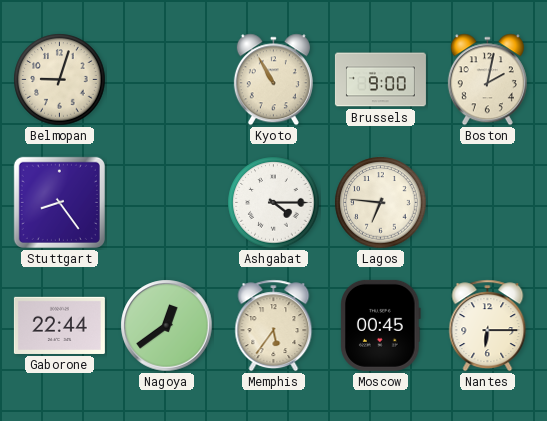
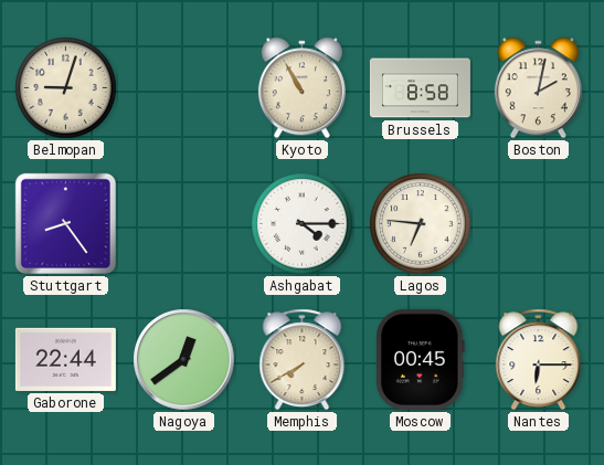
Brussels: 9:00 -> 8:58
Memphis: 5:36 -> 7:40
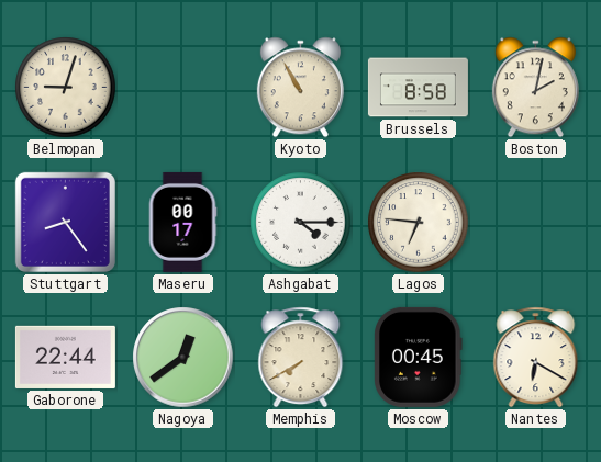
Maseru: none -> 00:17
Nantes: 6:15 -> 6:20
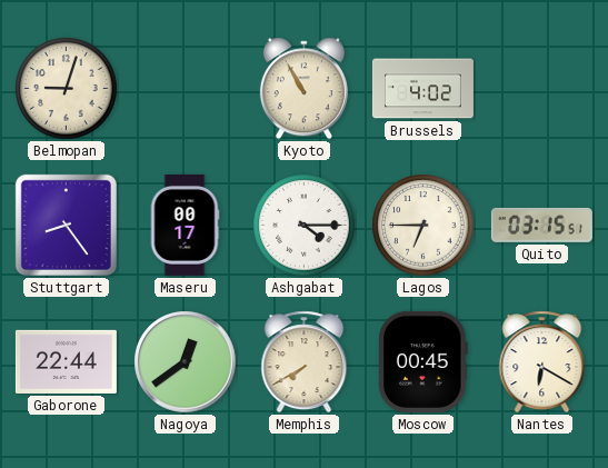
Brussels: 8:58 -> 4:02
Boston: 2:02 -> none
Lagos: 6:46 -> 6:45
Quito: none -> 03:15
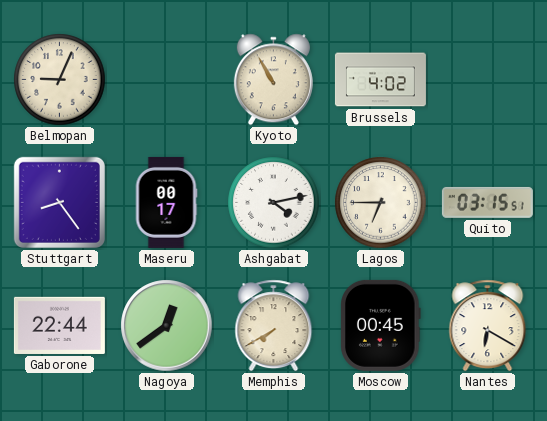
Belmopan: 9:03 -> 9:04
Ashgabat: 4:15 -> 4:13
